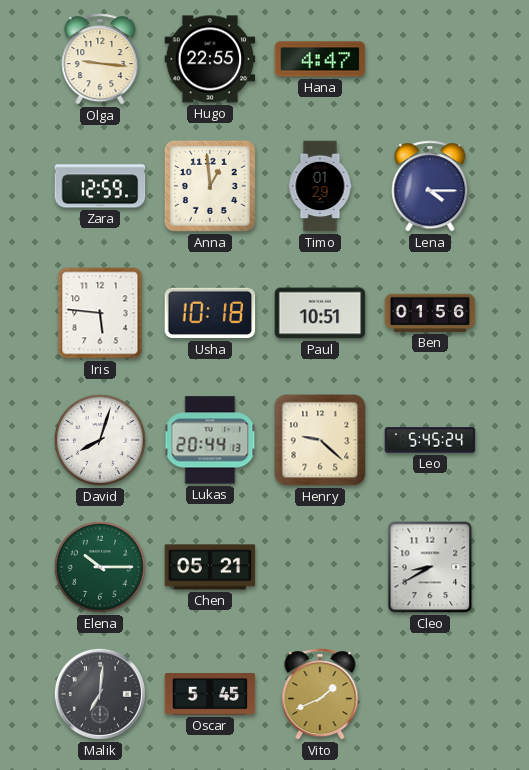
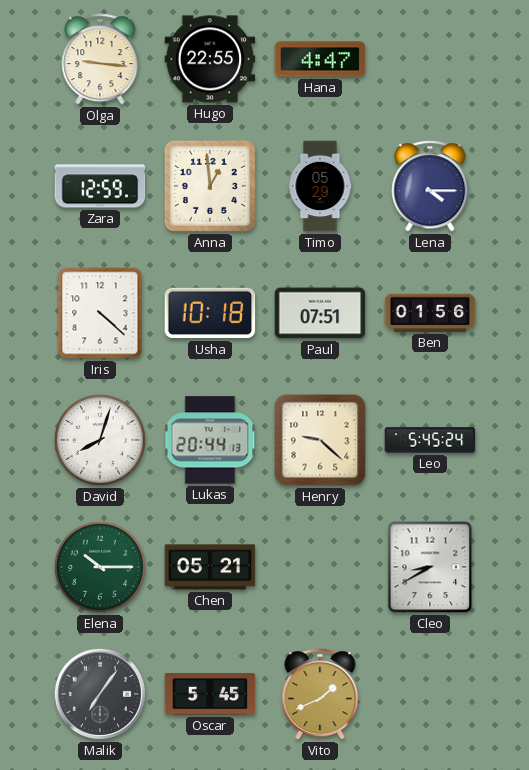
Timo: 01:29 -> 05:29
Iris: 5:46 -> 4:22
Paul: 10:51 -> 07:51
Malik: 7:01 -> 7:06
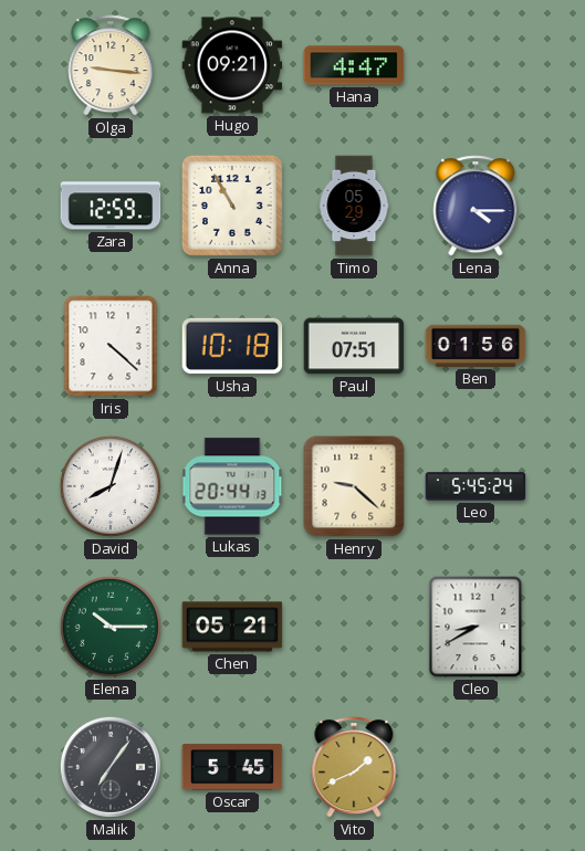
Hugo: 22:55 -> 09:21
Anna: 12:59 -> 10:55
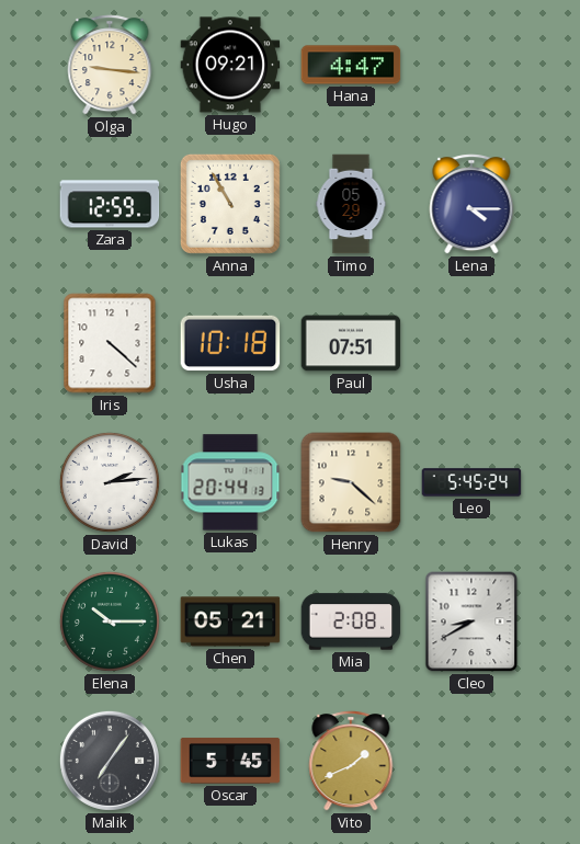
Ben: 01:56 -> none
David: 8:03 -> 2:14
Mia: none -> 2:08
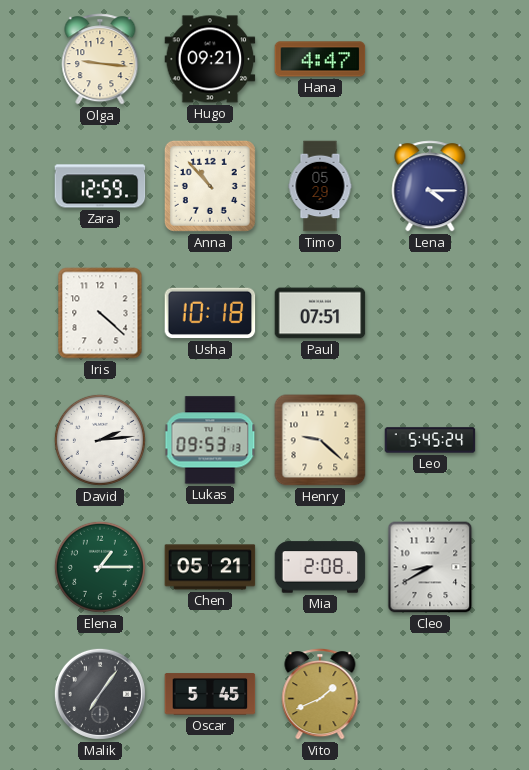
Anna: 10:55 -> 10:53
Lukas: 20:44 -> 09:53
Elena: 10:15 -> 1:15
